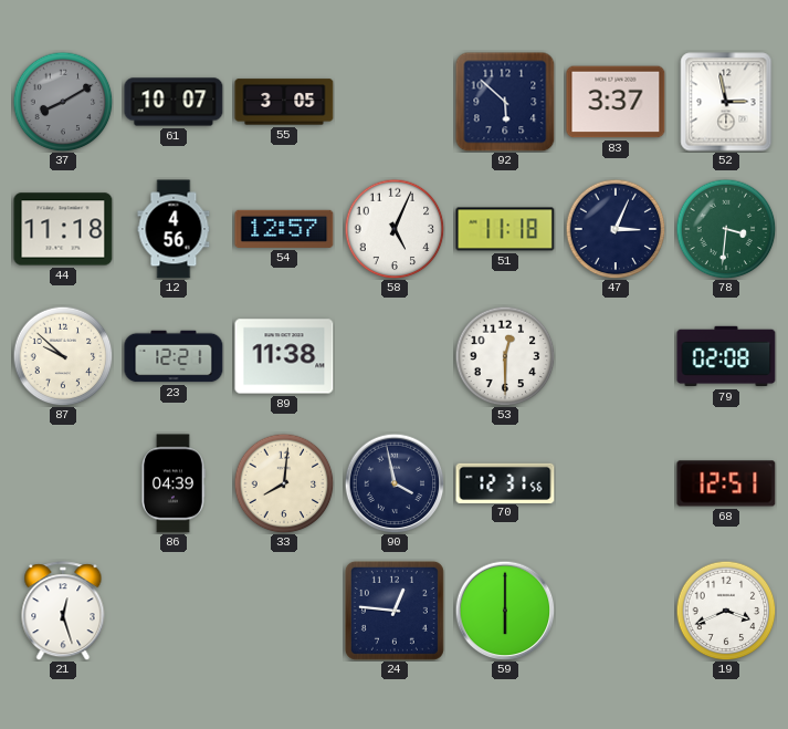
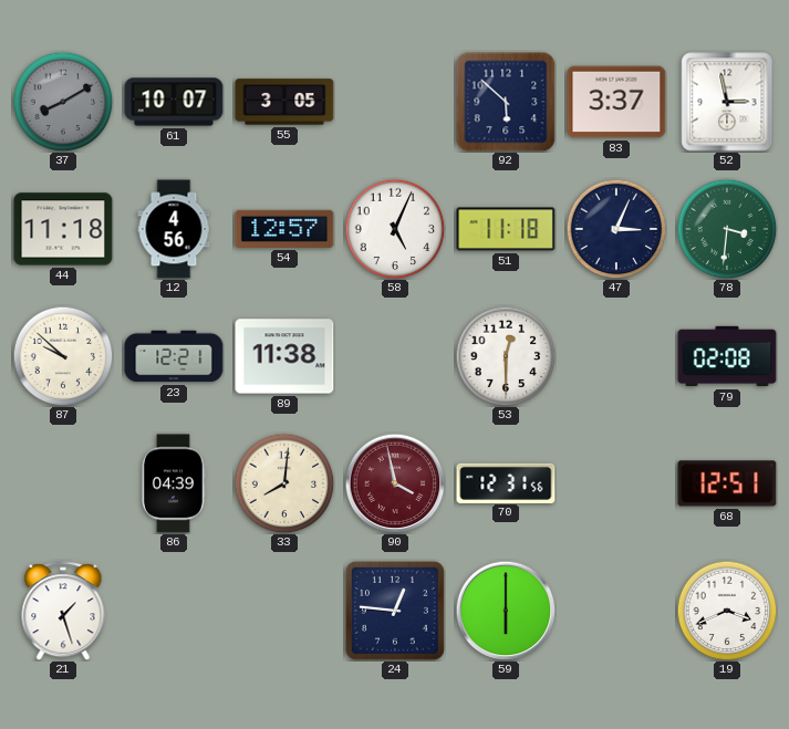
90 dial: navy -> burgundy
21: 12:27 -> 1:27
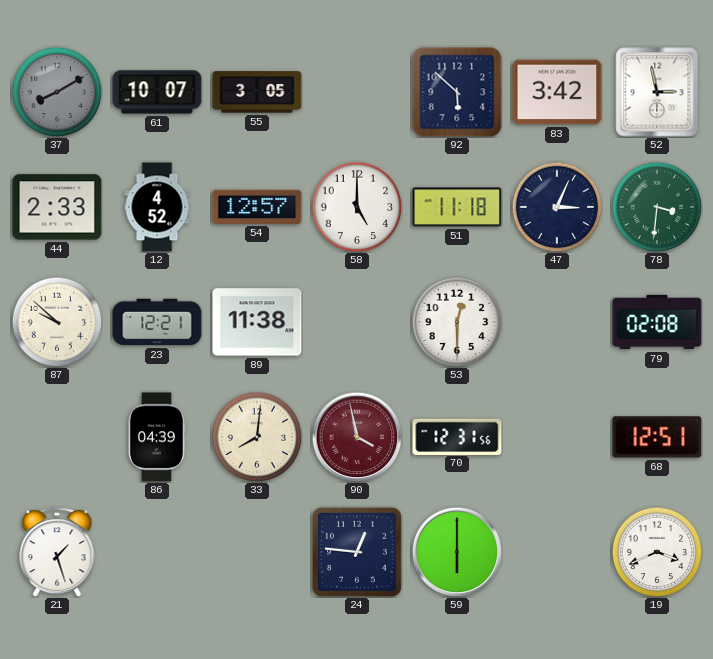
83: 3:37 -> 3:42
44: 11:18 -> 2:33
12: 4:56 -> 4:52
58: 5:04 -> 5:00
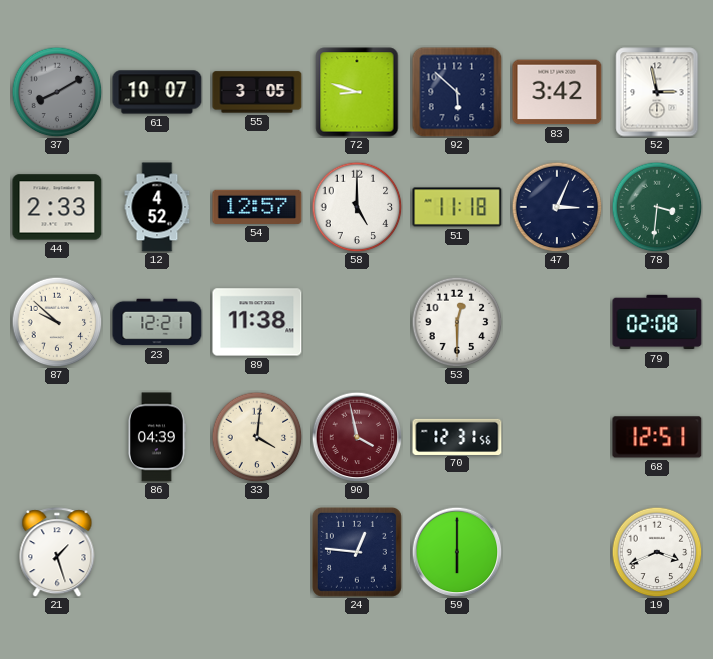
72: none -> 8:48
33: 8:01 -> 4:01
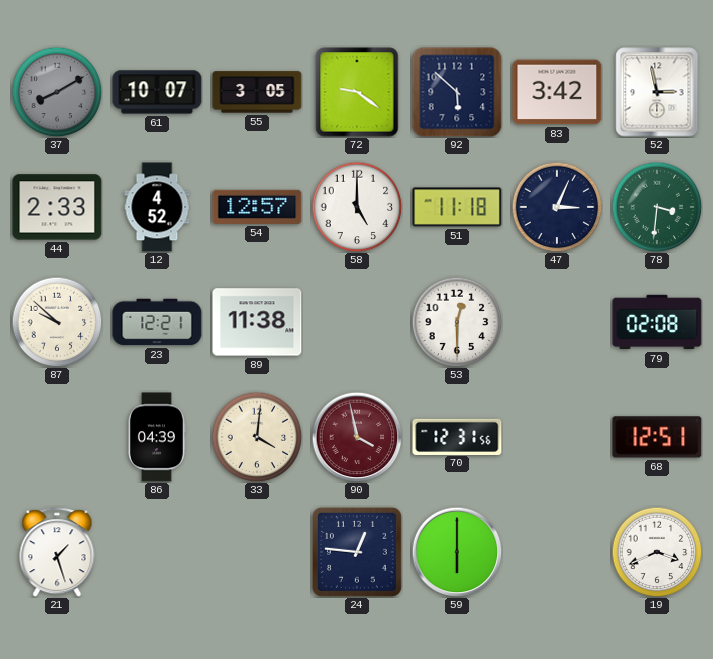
72: 8:48 -> 9:21
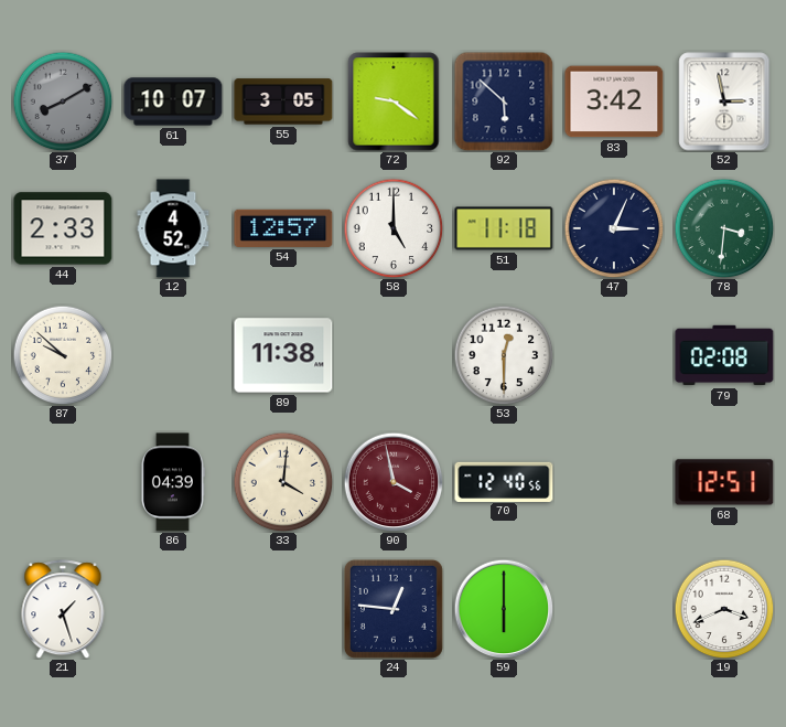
23: 12:21 -> none
70: 12:31 -> 12:40
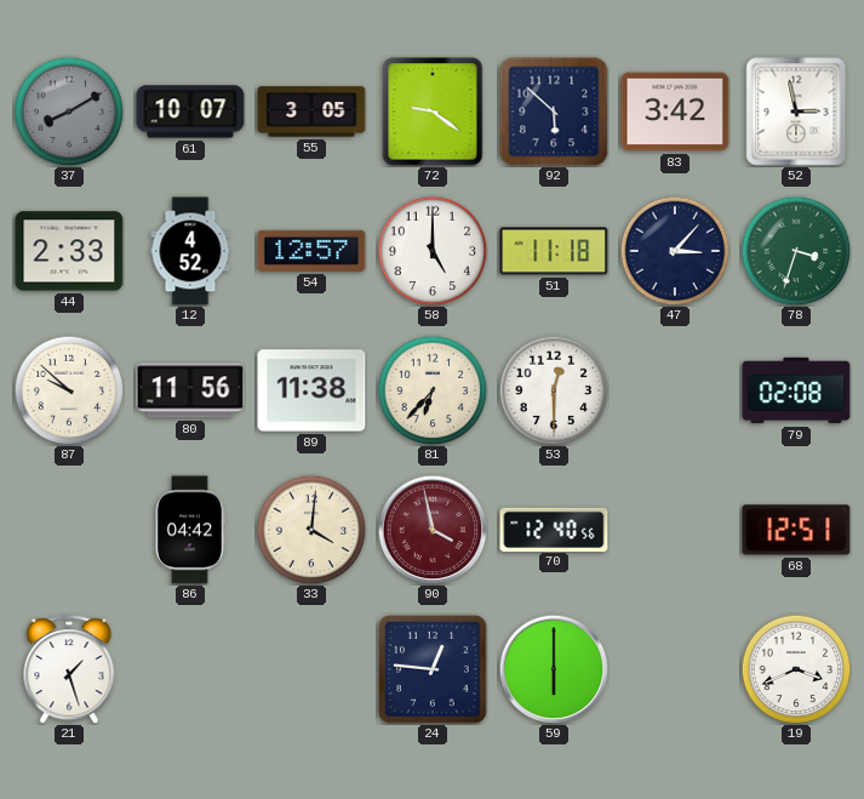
47: 3:04 -> 3:07
78: 3:31 -> 3:33
80: none -> 11:56
81: none -> 6:37
86: 04:39 -> 04:42
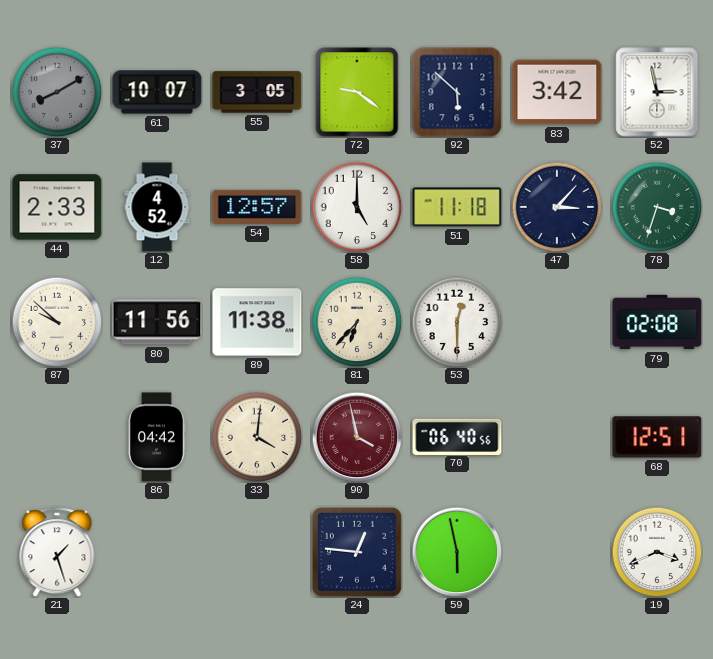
70: 12:40 -> 06:40
59: 6:00 -> 5:58
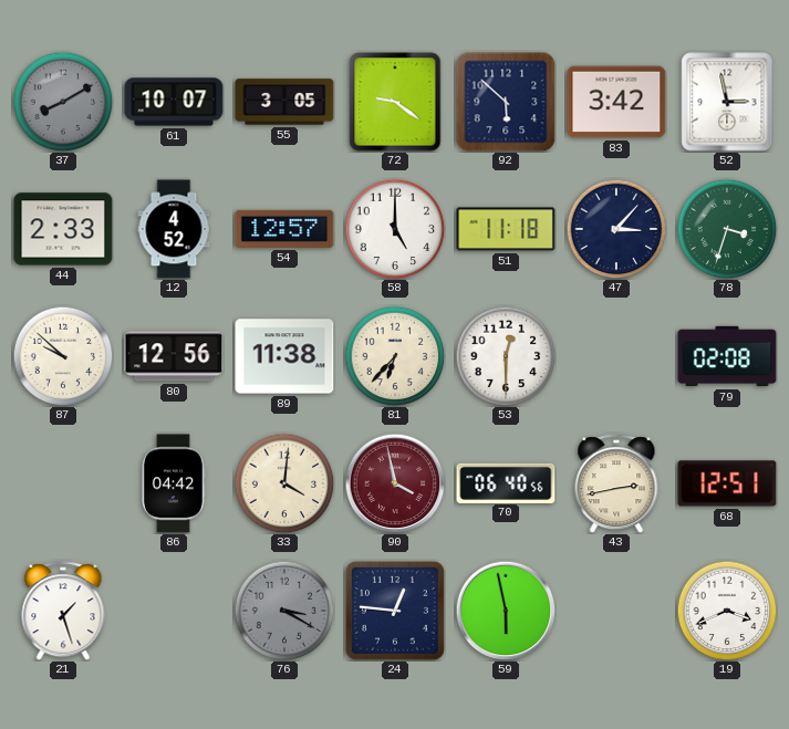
80: 11:56 -> 12:56
43: none -> 2:43
76: none -> 3:20
